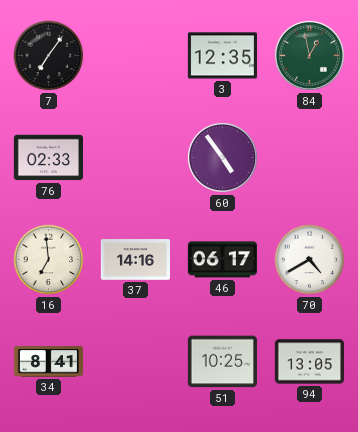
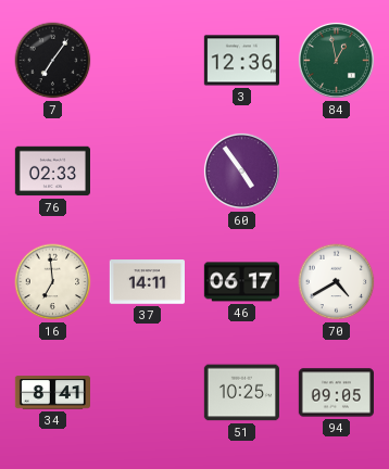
3: 12:35 -> 12:36
37: 14:16 -> 14:11
94: 13:05 -> 09:05
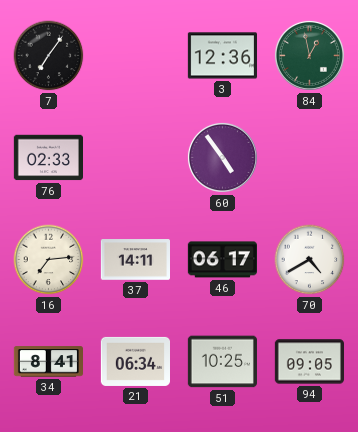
16: 6:59 -> 7:14
21: none -> 06:34
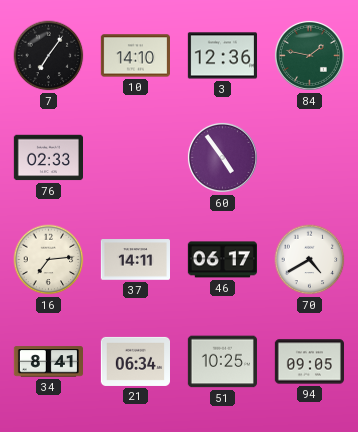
10: none -> 14:10
84: 12:58 -> 1:47
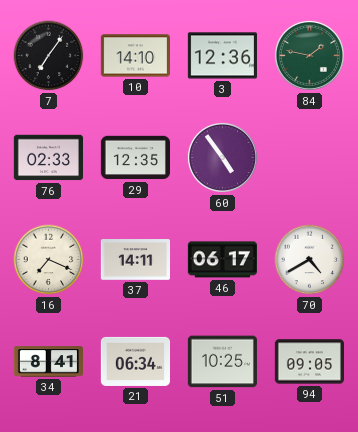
29: none -> 12:35
16: 7:14 -> 7:19
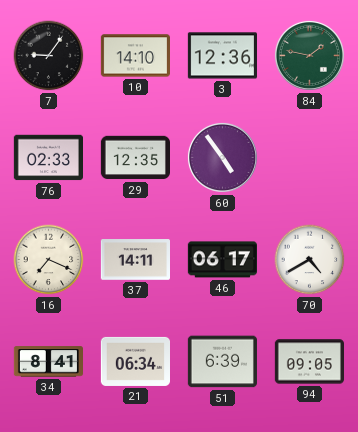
7: 7:06 -> 9:06
51: 10:25 -> 6:39
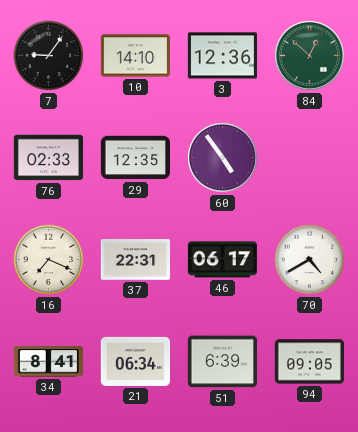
84: 1:47 -> 12:52
37: 14:11 -> 22:31
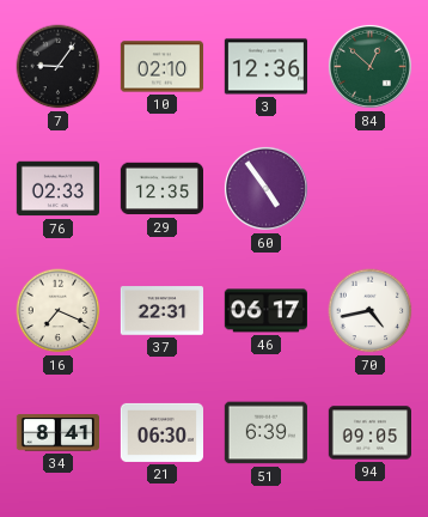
10: 14:10 -> 02:10
70: 4:40 -> 4:43
21: 06:34 -> 06:30
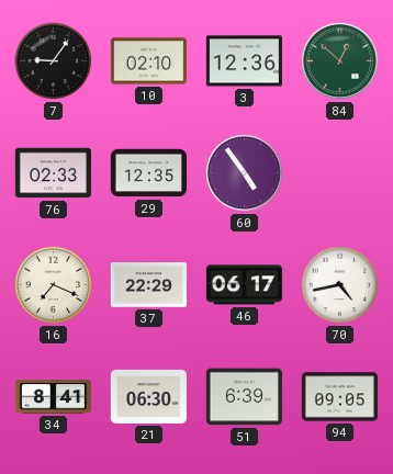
37: 22:31 -> 22:29
